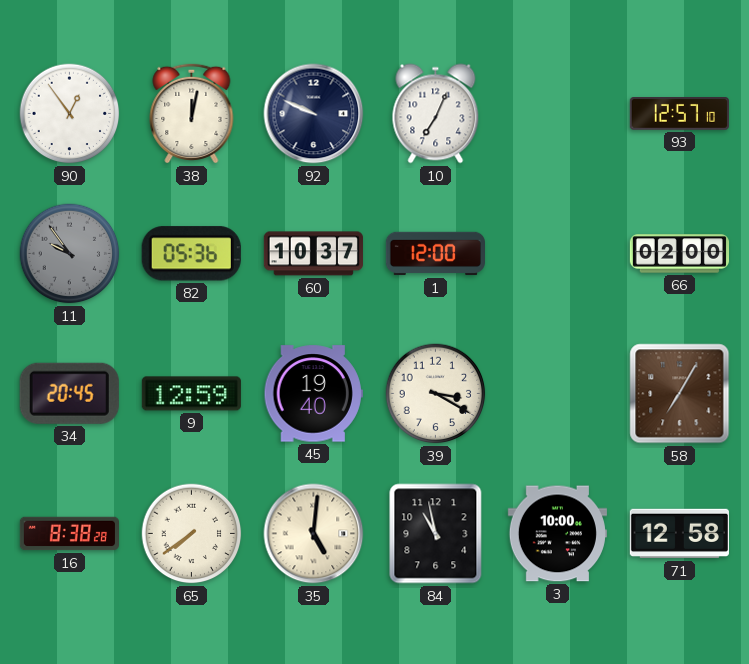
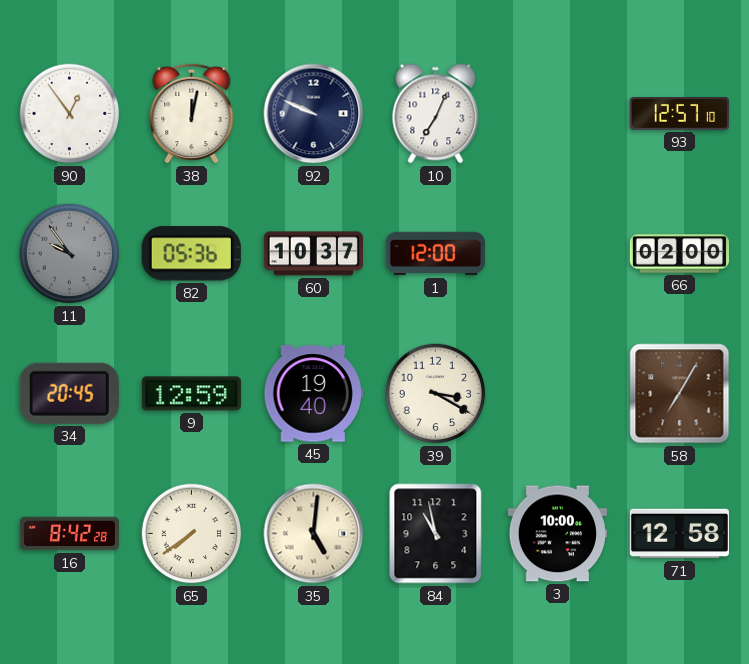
16: 8:38 -> 8:42
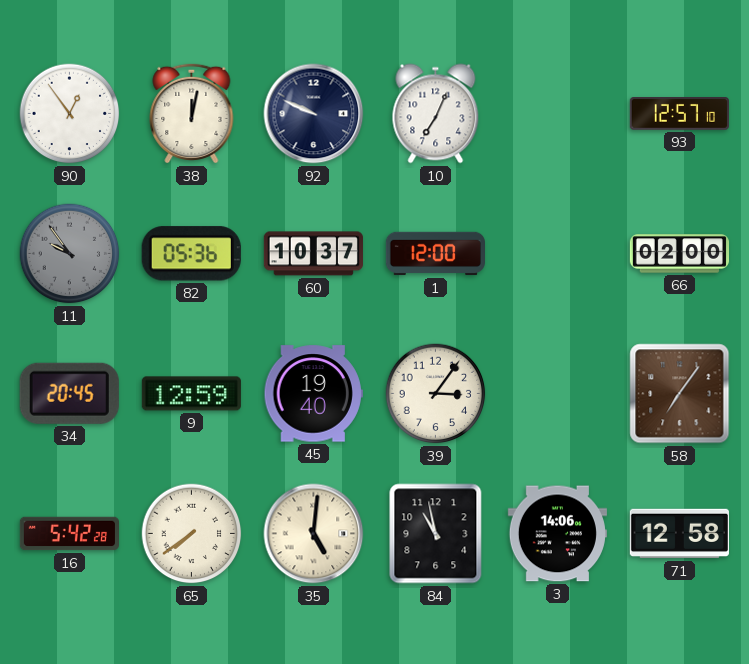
39: 3:20 -> 3:06
58: 7:05 -> 7:06
16: 8:42 -> 5:42
3: 10:00 -> 14:06
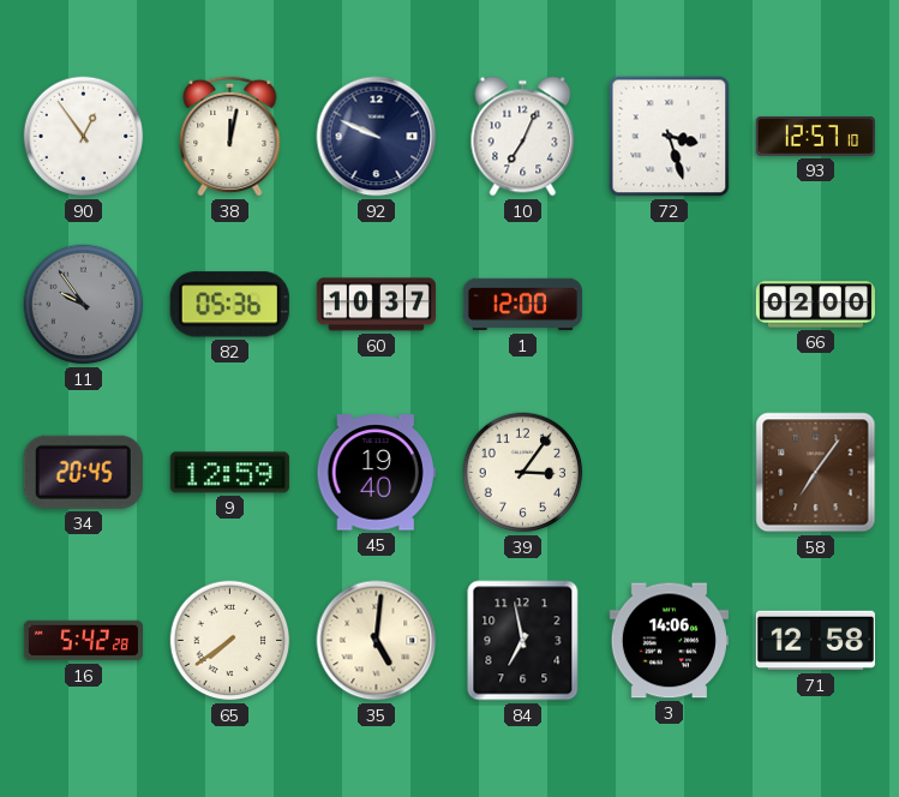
72: none -> 3:27
84: 10:58 -> 6:58
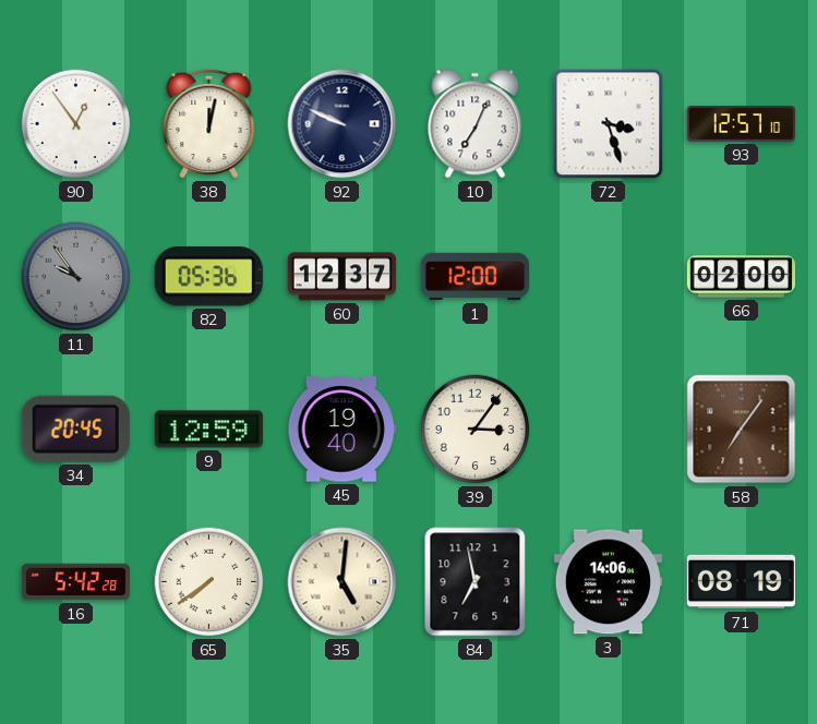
60: 10:37 -> 12:37
71: 12:58 -> 08:19
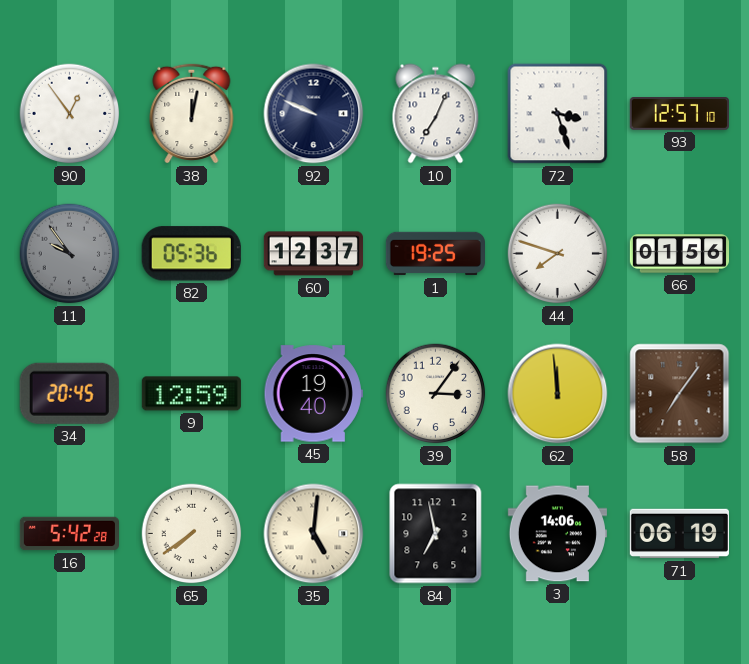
1: 12:00 -> 19:25
44: none -> 7:48
66: 02:00 -> 01:56
62: none -> 11:59
71: 08:19 -> 06:19
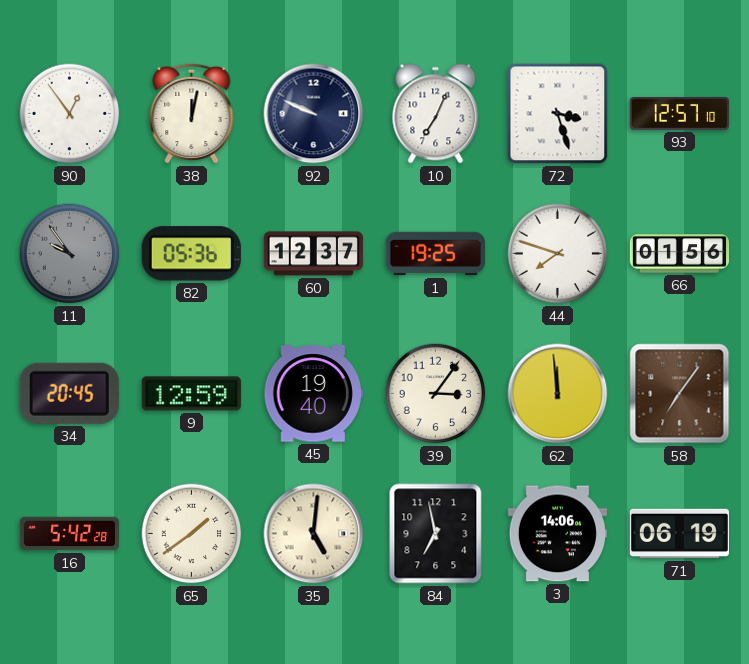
65: 7:39 -> 1:39
